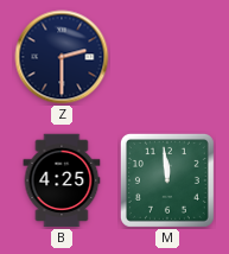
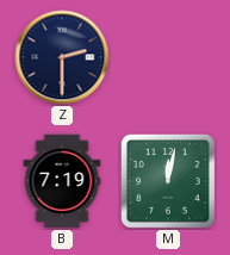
B: 4:25 -> 7:19
M: 11:59 -> 12:02
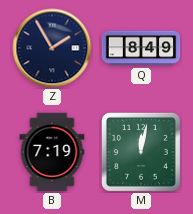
Z: 2:30 -> 1:55
Q: none -> 8:49
